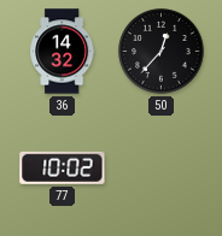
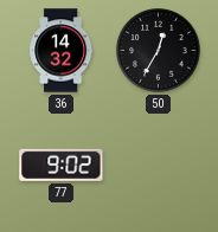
50: 12:37 -> 12:35
77: 10:02 -> 9:02
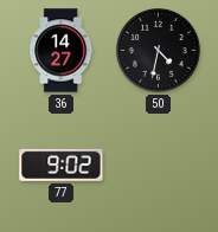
36: 14:32 -> 14:27
50: 12:35 -> 4:32
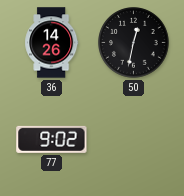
36: 14:27 -> 14:26
50: 4:32 -> 12:32
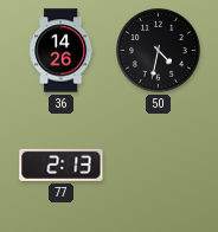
50: 12:32 -> 4:32
77: 9:02 -> 2:13
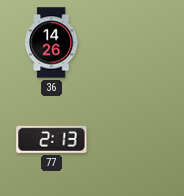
50: 4:32 -> none
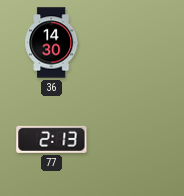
36: 14:26 -> 14:30
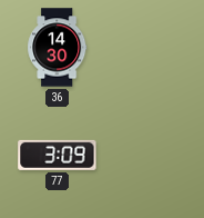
77: 2:13 -> 3:09
